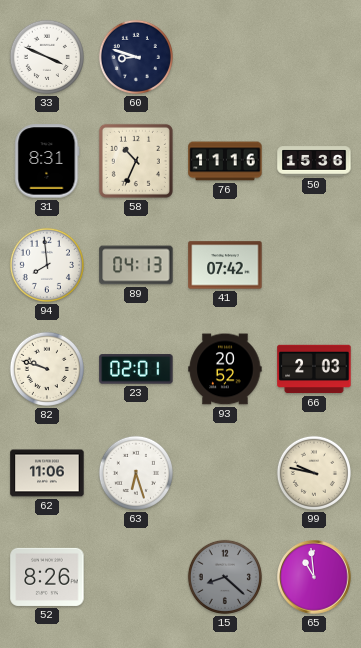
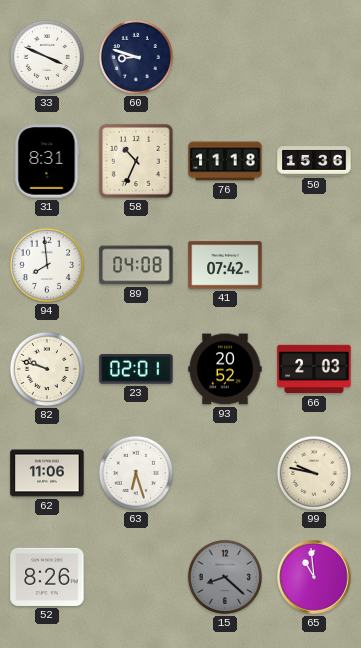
76: 11:16 -> 11:18
89: 04:13 -> 04:08
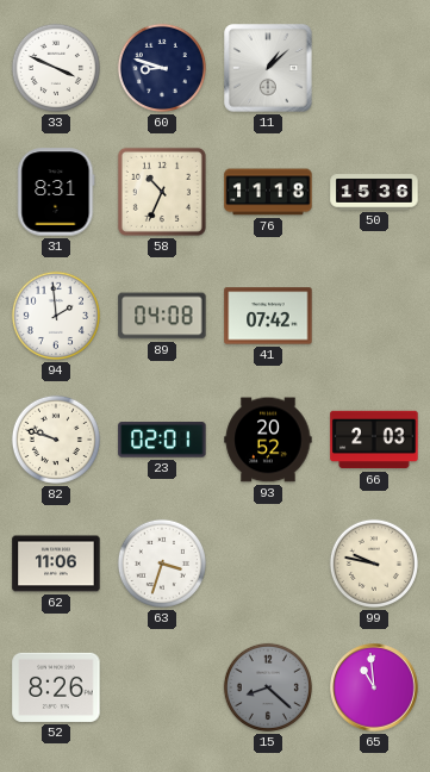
11: none -> 1:08
94: 7:59 -> 1:59
63: 6:27 -> 3:33
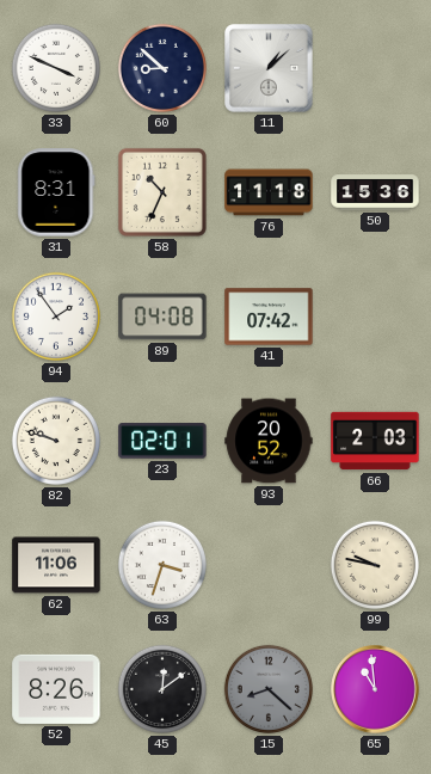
60: 8:48 -> 8:52
94: 1:59 -> 1:54
45: none -> 12:09
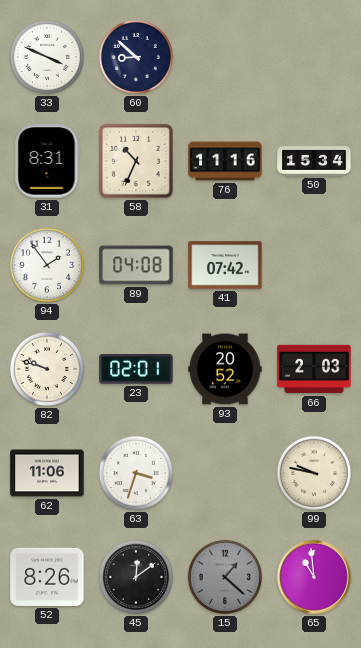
11: 1:08 -> none
76: 11:18 -> 11:16
50: 15:36 -> 15:34
15: 8:22 -> 1:22
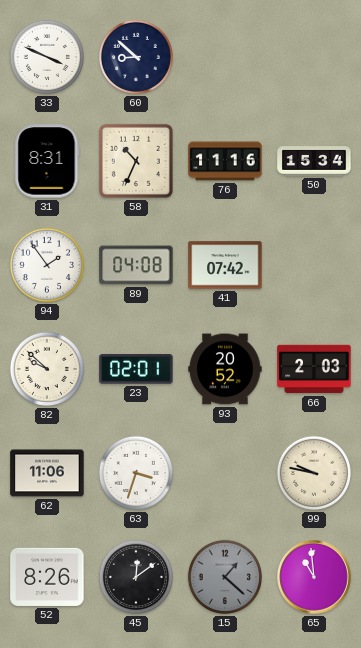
82: 9:48 -> 9:52
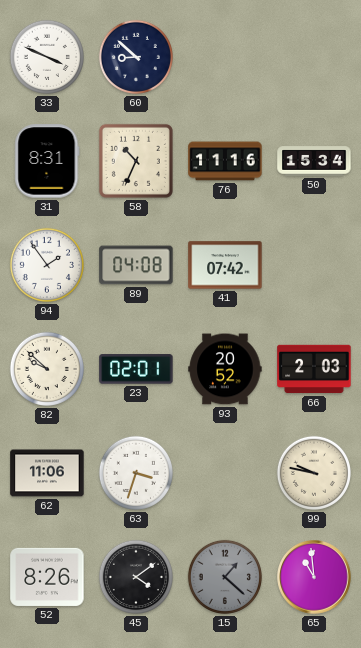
45: 12:09 -> 4:09
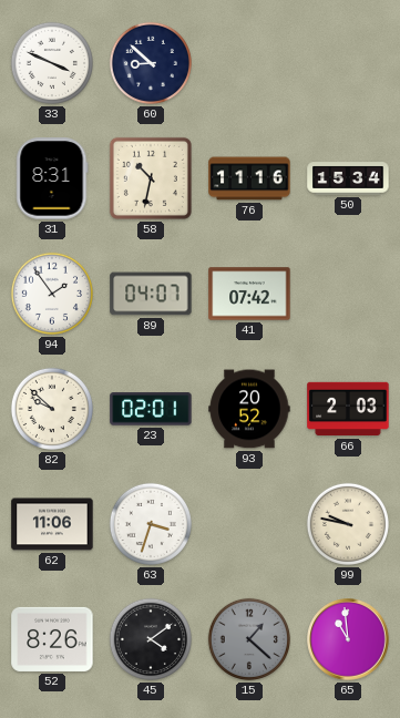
58: 10:34 -> 10:32
89: 04:08 -> 04:07
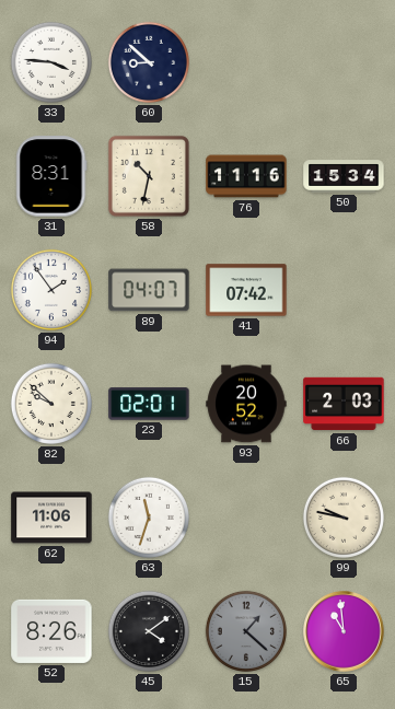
33: 3:49 -> 3:46
63: 3:33 -> 11:33
